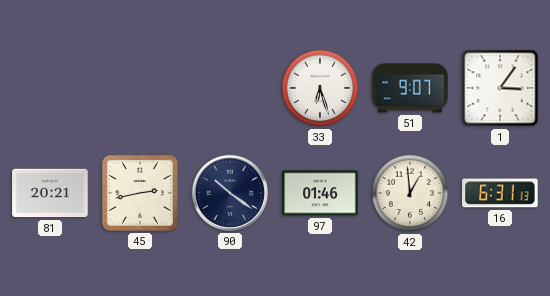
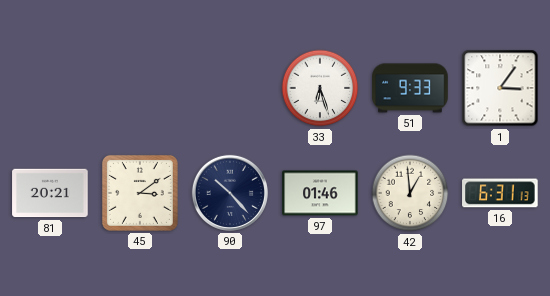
51: 9:07 -> 9:33
45: 2:43 -> 3:09
90: 10:21 -> 10:23
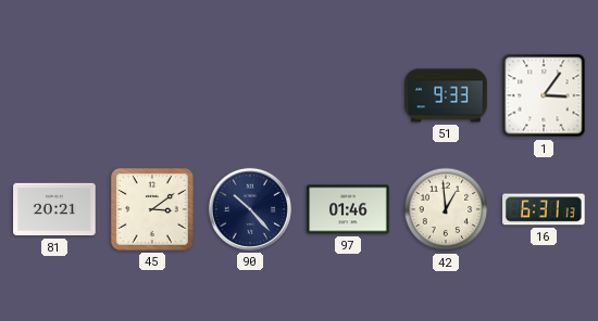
33: 6:27 -> none
